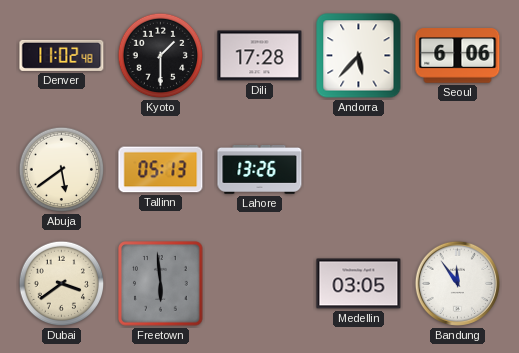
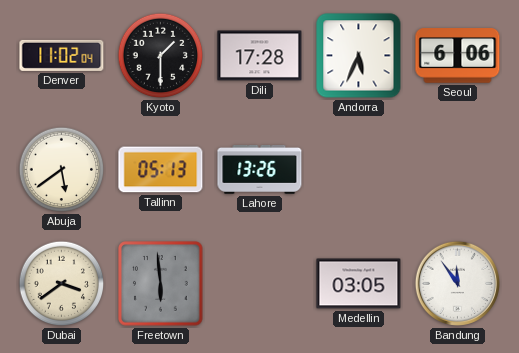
Denver: 11:02:48 -> 11:02:04
Andorra: 5:37 -> 5:34
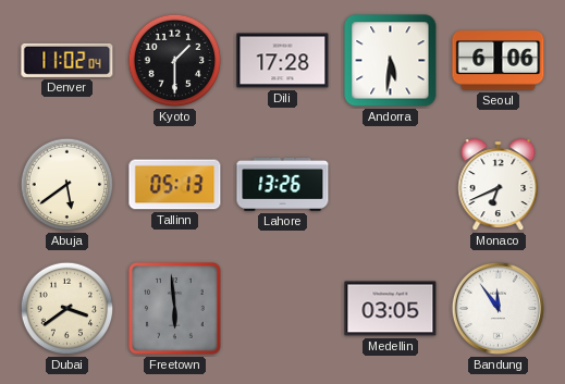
Andorra: 5:34 -> 5:31
Monaco: none -> 6:41
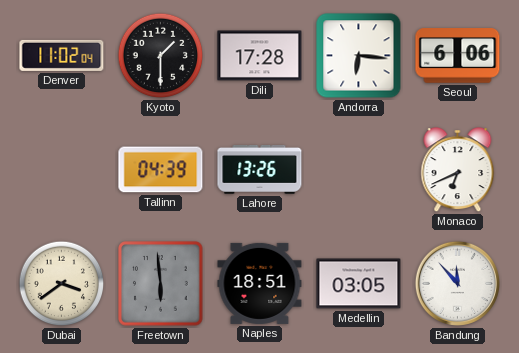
Andorra: 5:31 -> 6:16
Abuja: 5:39 -> none
Tallinn: 05:13 -> 04:39
Naples: none -> 18:51
Bandung: 11:54 -> 11:53
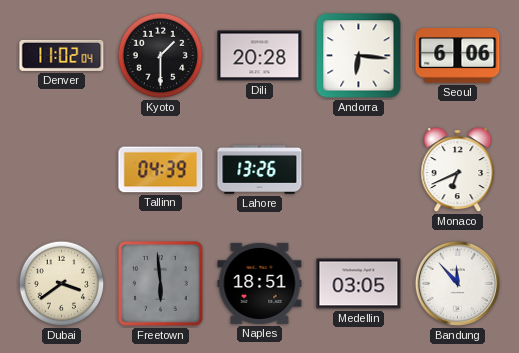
Dili: 17:28 -> 20:28
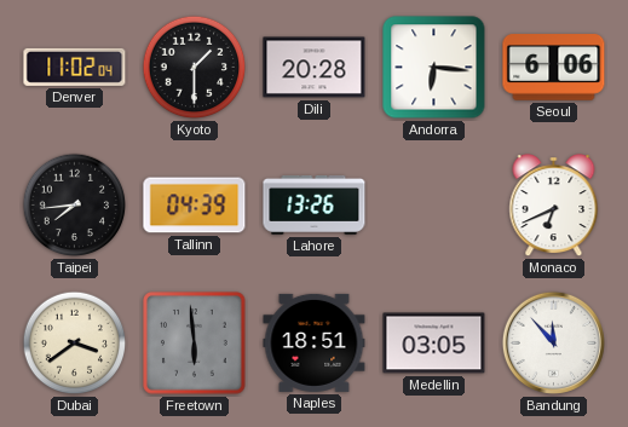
Taipei: none -> 7:44
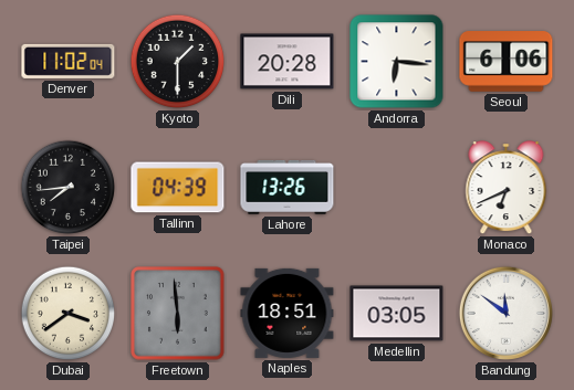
Bandung: 11:53 -> 11:51
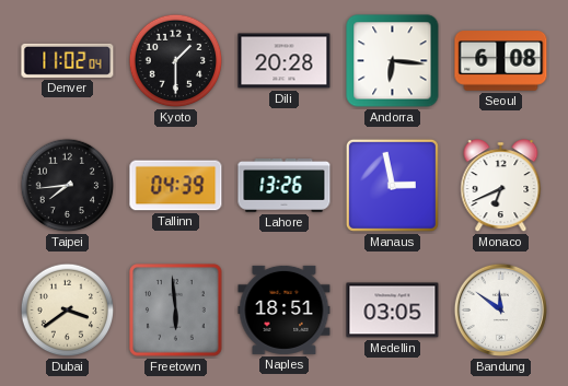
Seoul: 6:06 -> 6:08
Manaus: none -> 2:58
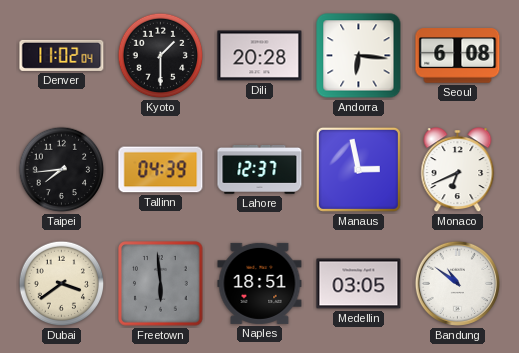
Lahore: 13:26 -> 12:37
Bandung: 11:51 -> 10:51
